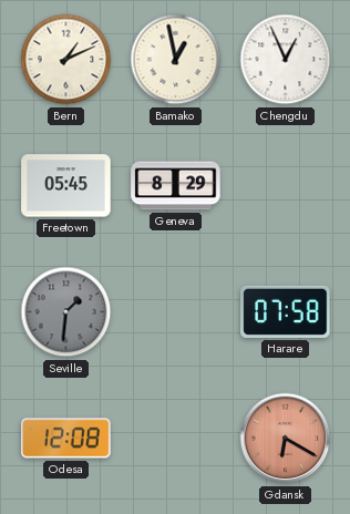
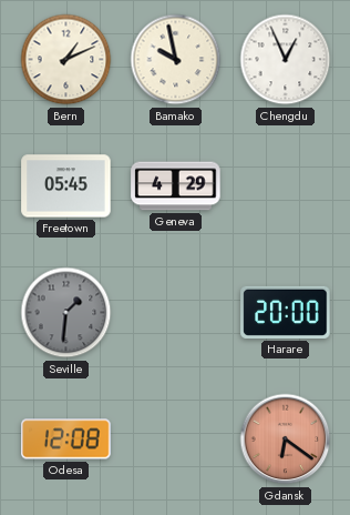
Bamako: 12:58 -> 9:58
Geneva: 8:29 -> 4:29
Harare: 07:58 -> 20:00
Gdansk: 6:20 -> 6:21
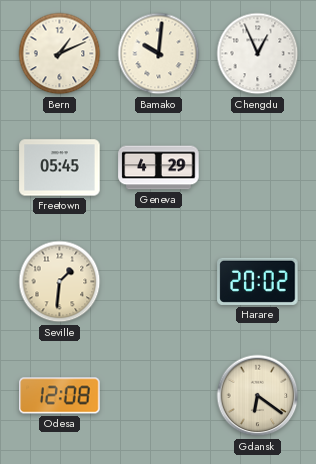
Bamako: 9:58 -> 10:01
Seville dial: grey -> cream
Harare: 20:00 -> 20:02
Gdansk dial: salmon -> cream
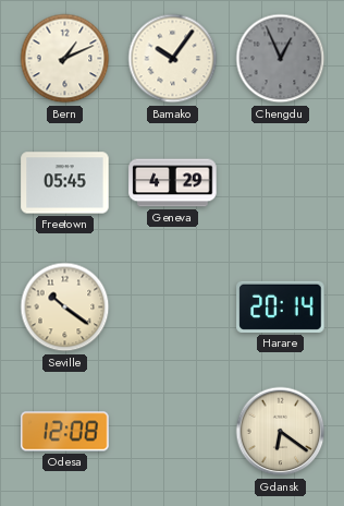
Bamako: 10:01 -> 10:06
Chengdu dial: white -> grey
Seville: 1:31 -> 10:21
Harare: 20:02 -> 20:14
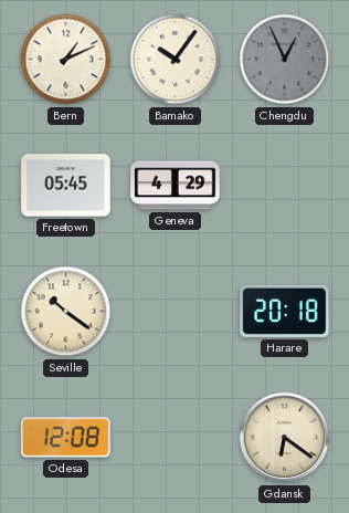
Harare: 20:14 -> 20:18
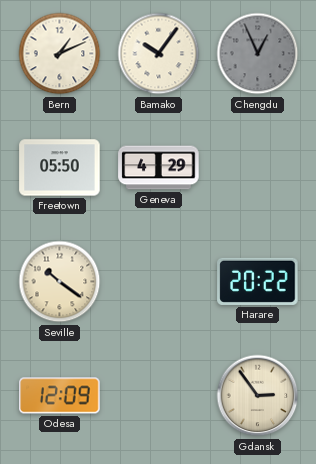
Freetown: 05:45 -> 05:50
Harare: 20:18 -> 20:22
Odesa: 12:08 -> 12:09
Gdansk: 6:21 -> 2:54
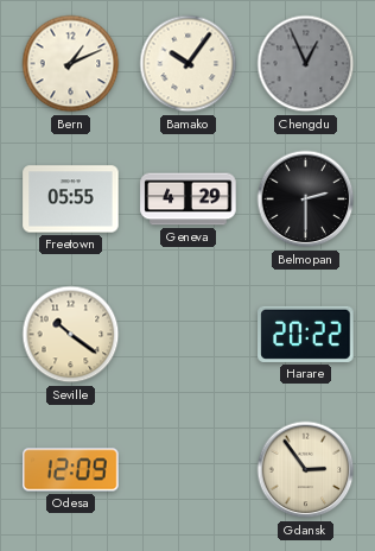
Freetown: 05:50 -> 05:55
Belmopan: none -> 2:30
